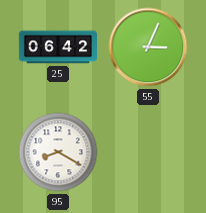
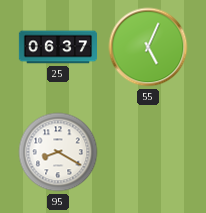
25: 06:42 -> 06:37
55: 3:04 -> 5:04
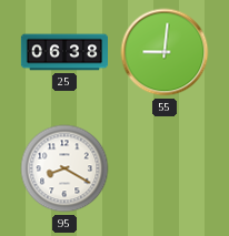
25: 06:37 -> 06:38
55: 5:04 -> 9:01
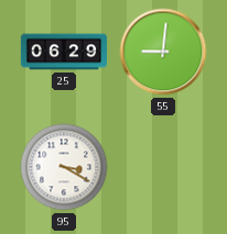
25: 06:38 -> 06:29
95: 8:20 -> 3:20
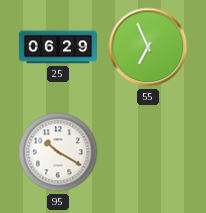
55: 9:01 -> 6:56
95: 3:20 -> 10:20
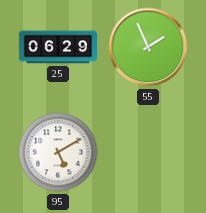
55: 6:56 -> 1:56
95: 10:20 -> 5:10
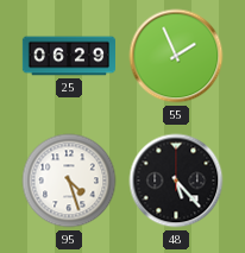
95: 5:10 -> 4:27
48: none -> 5:23
